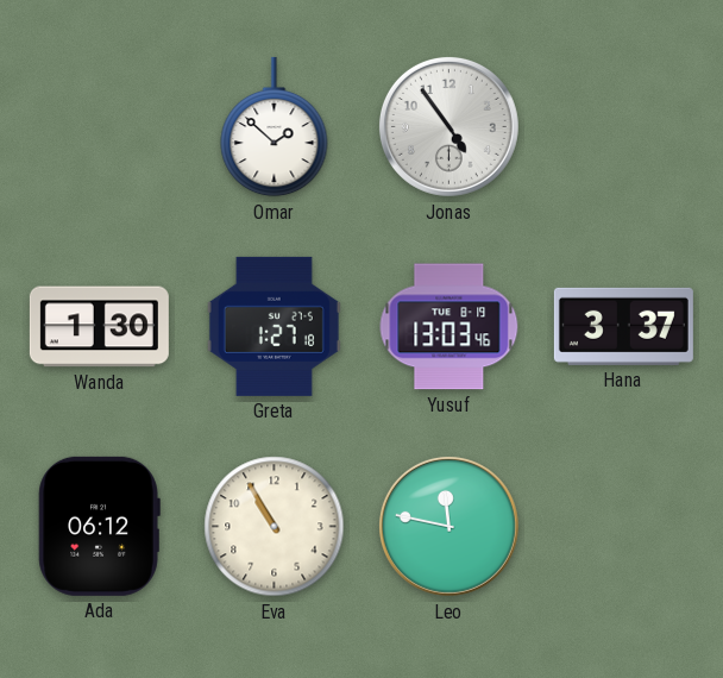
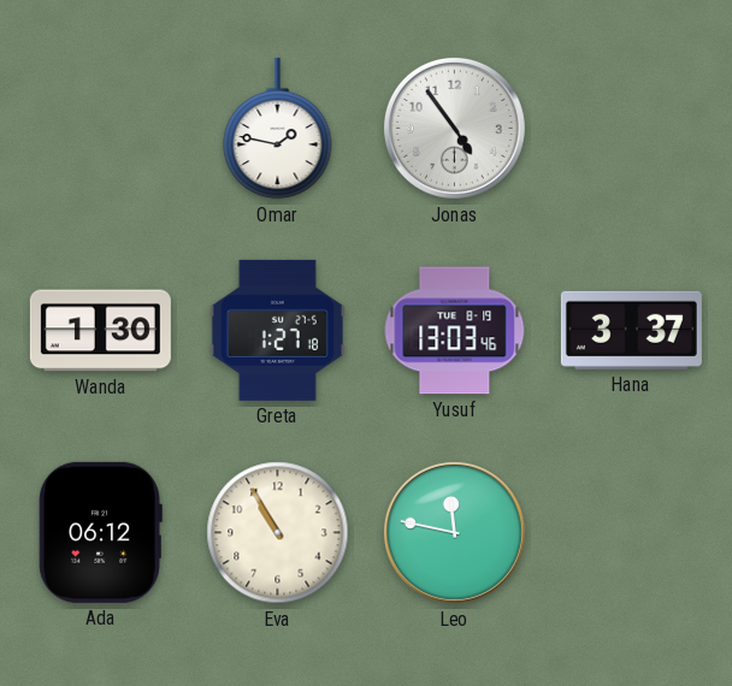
Omar: 1:52 -> 1:47
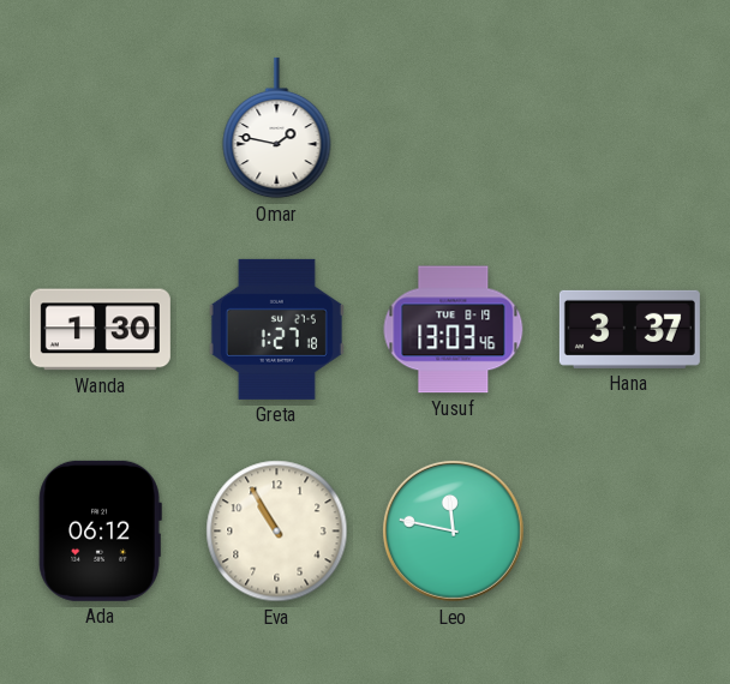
Jonas: 4:54 -> none
